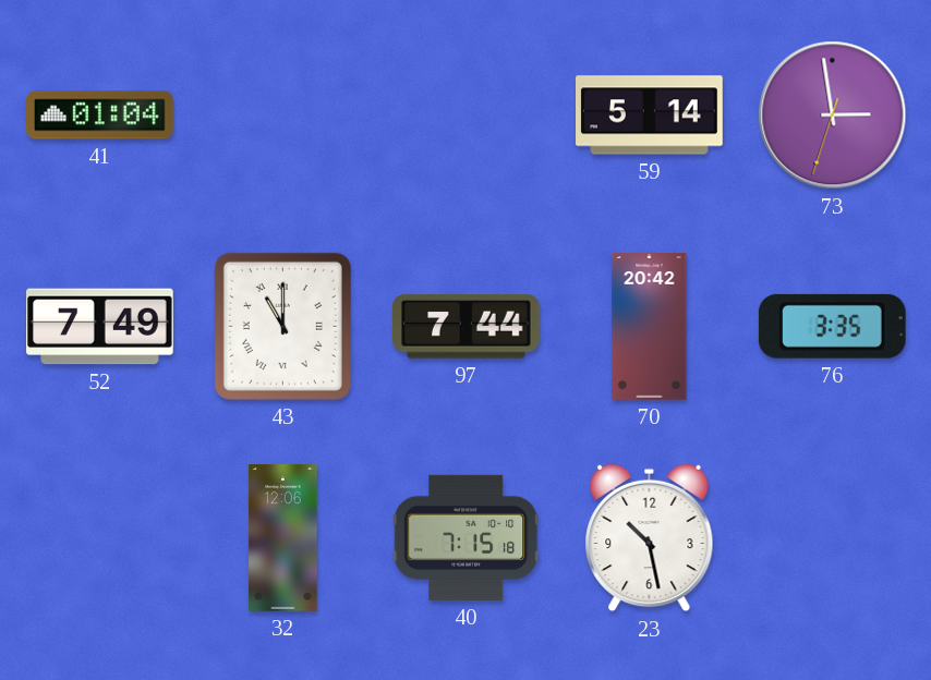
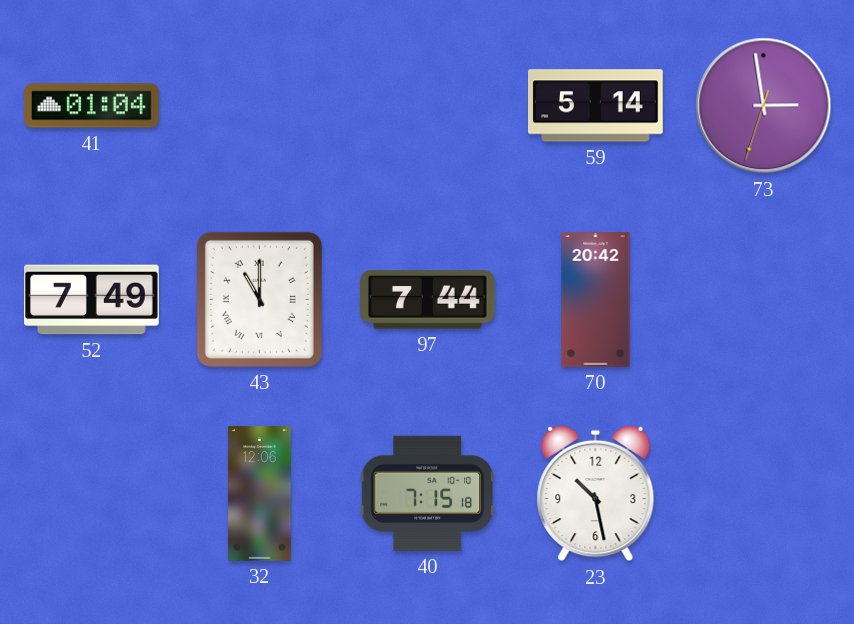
76: 3:35 -> none
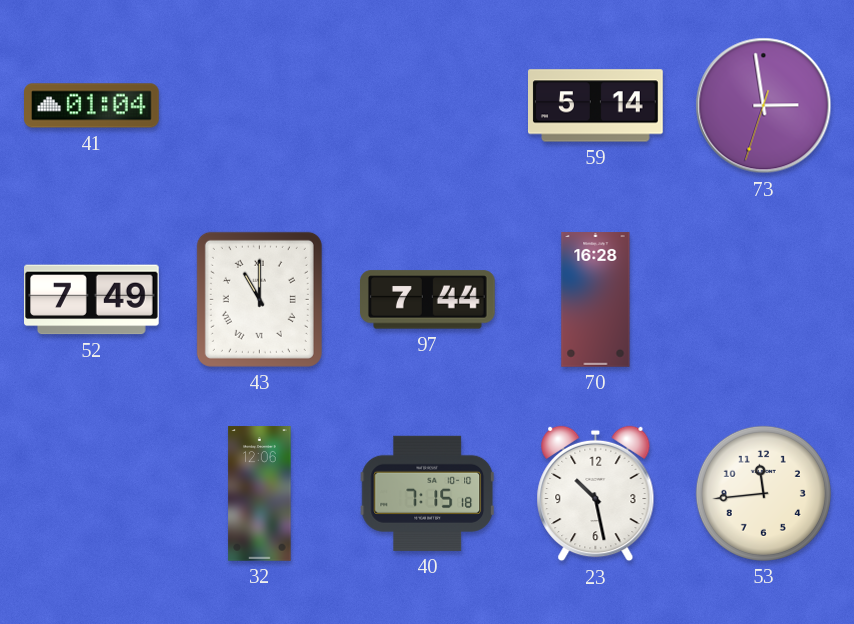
70: 20:42 -> 16:28
53: none -> 11:44
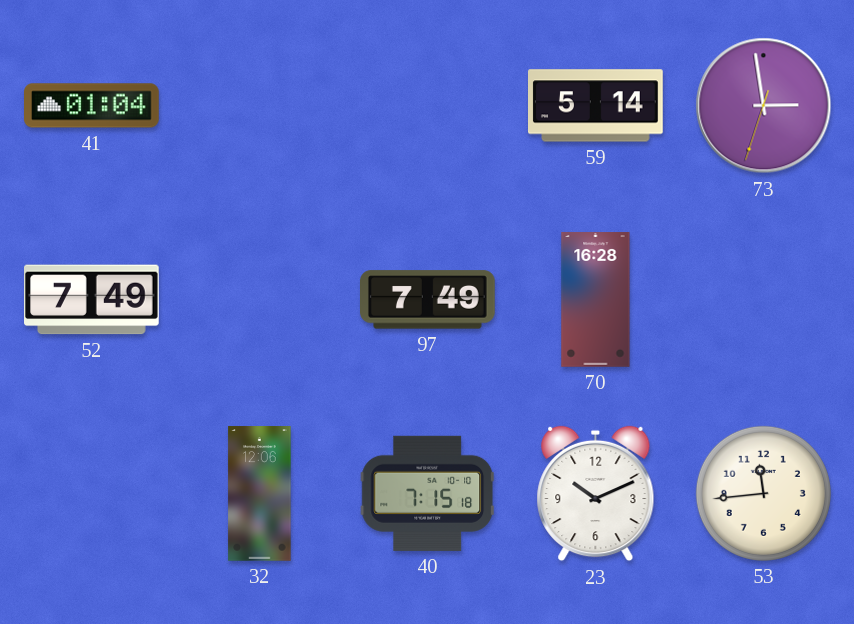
43: 11:00 -> none
97: 7:44 -> 7:49
23: 10:28 -> 10:11
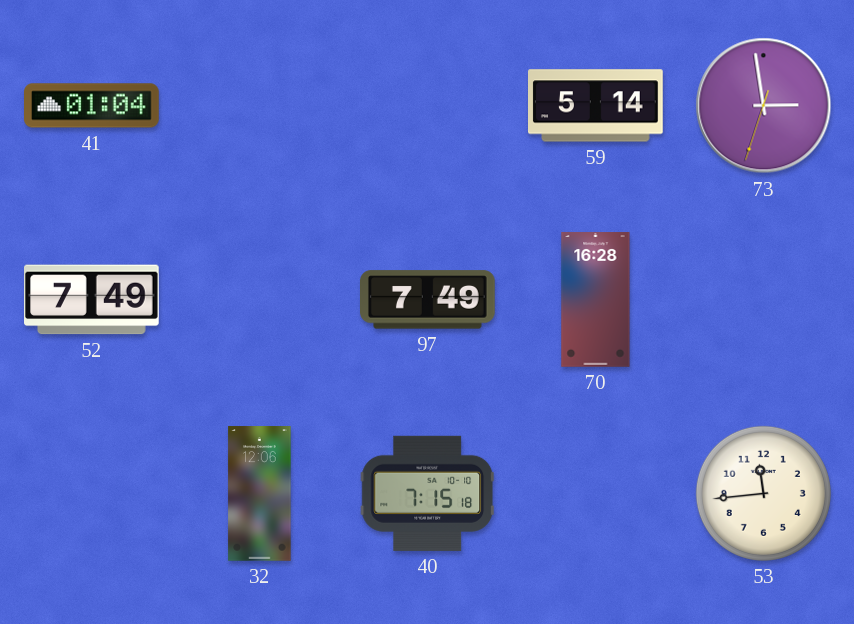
23: 10:11 -> none
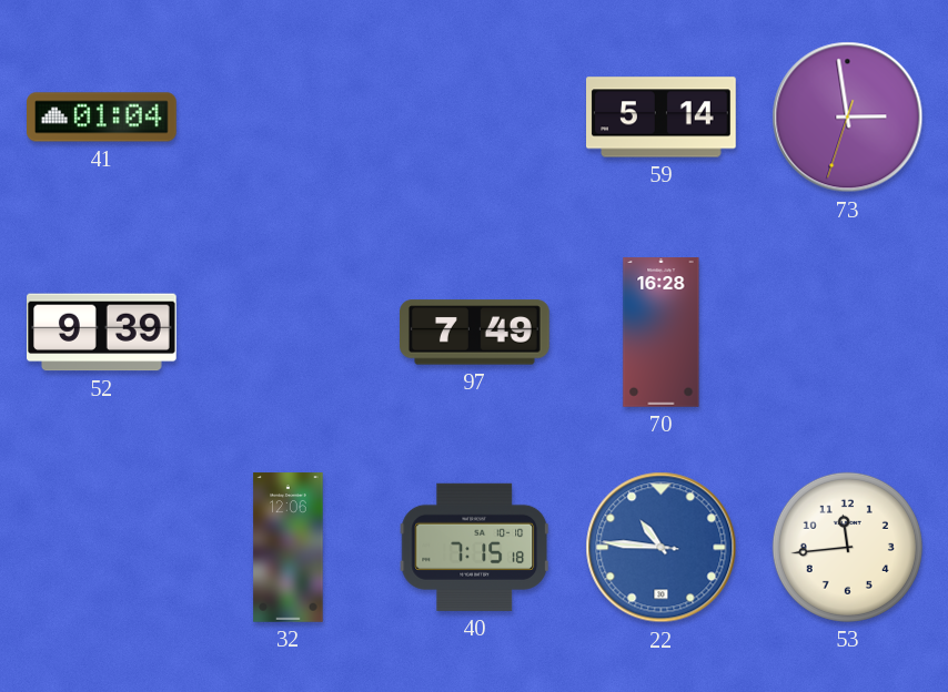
52: 7:49 -> 9:39
22: none -> 10:45
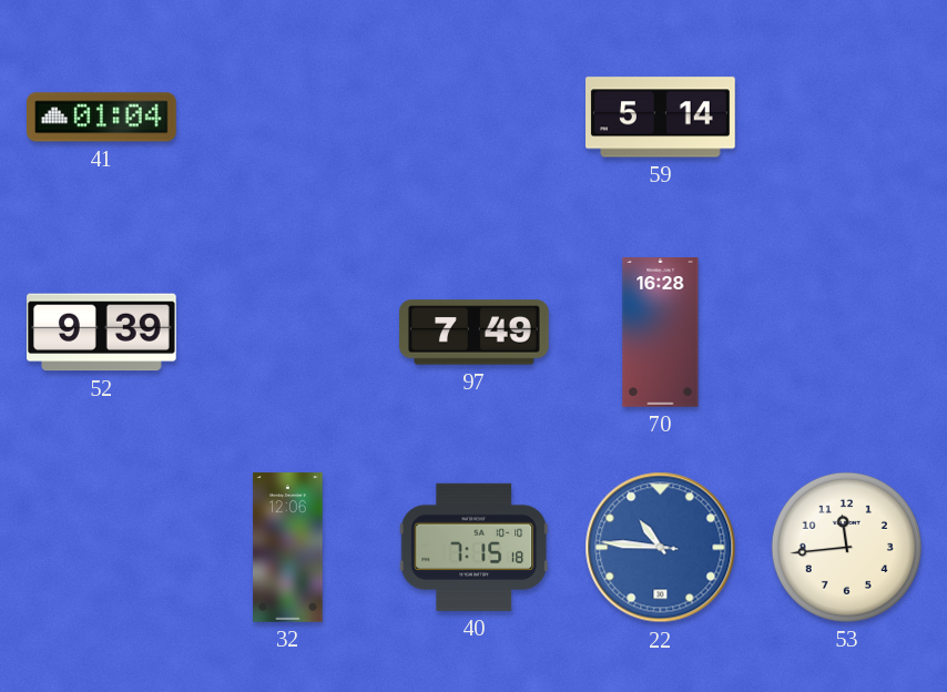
73: 2:58 -> none
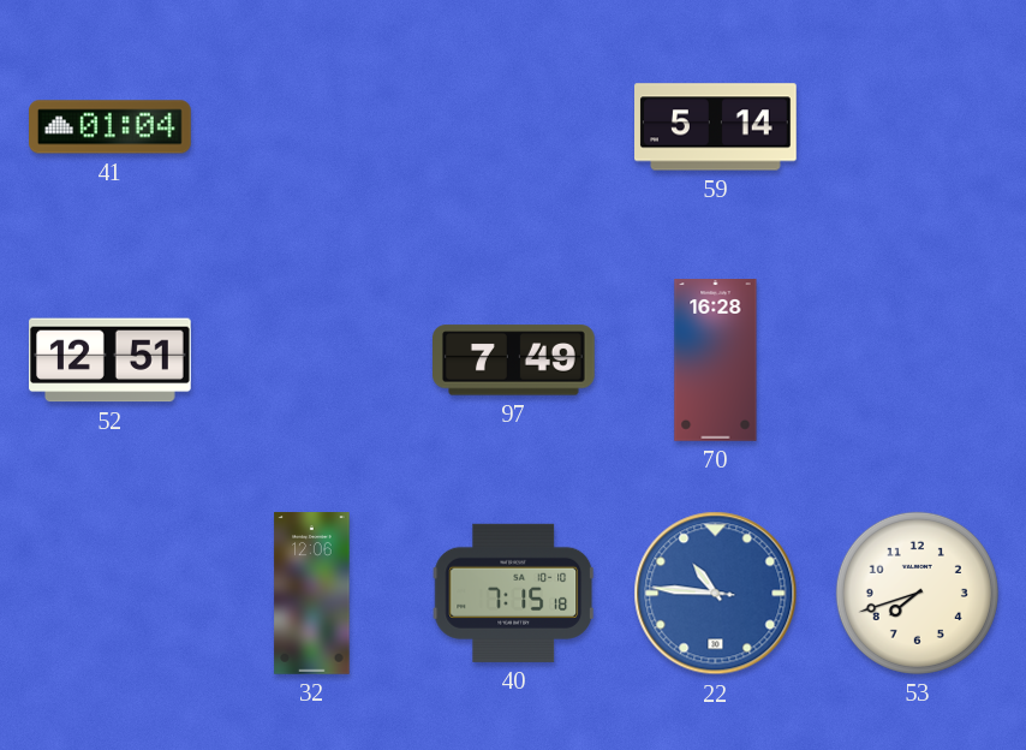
52: 9:39 -> 12:51
53: 11:44 -> 7:42
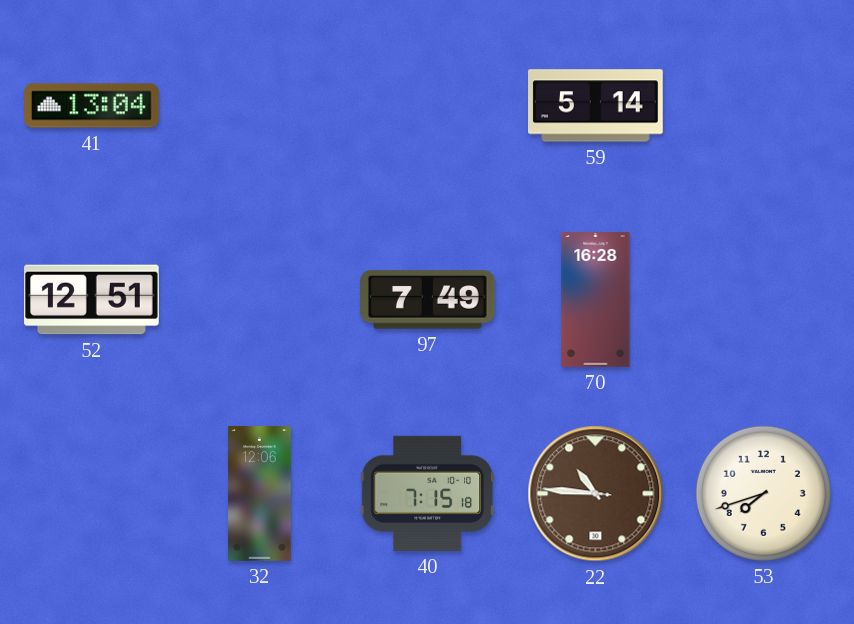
41: 01:04 -> 13:04
22 dial: blue -> brown
